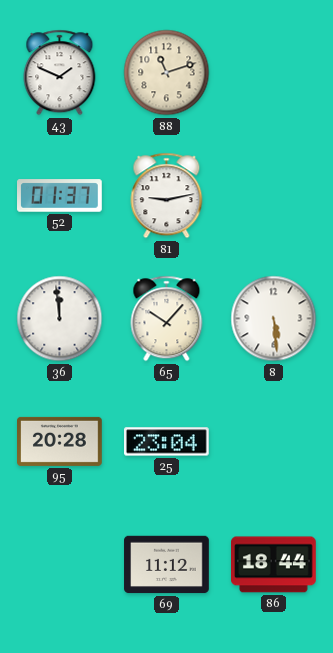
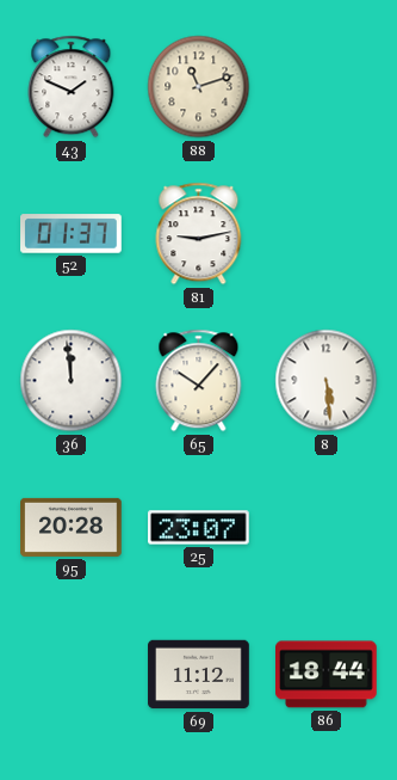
25: 23:04 -> 23:07
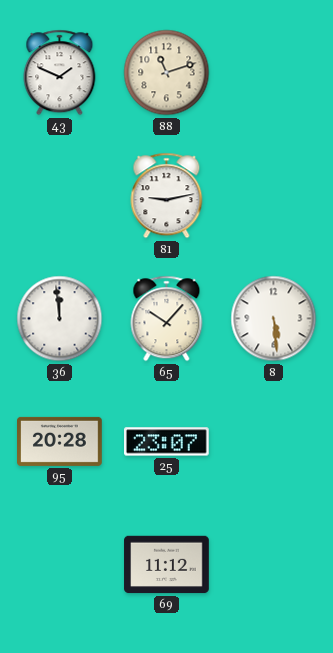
52: 01:37 -> none
86: 18:44 -> none
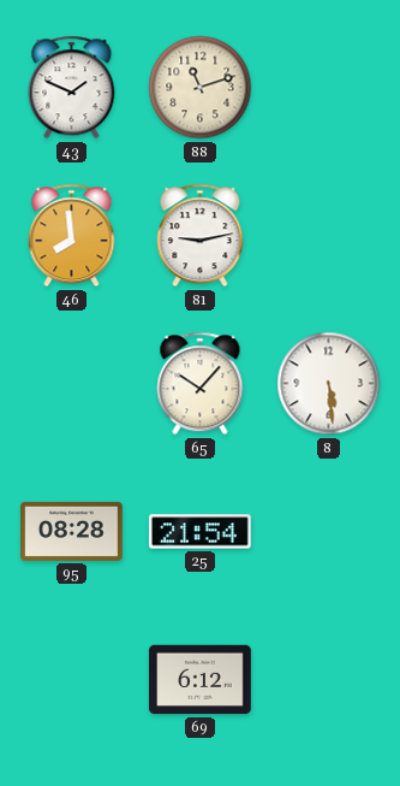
46: none -> 7:59
36: 11:59 -> none
95: 20:28 -> 08:28
25: 23:07 -> 21:54
69: 11:12 -> 6:12
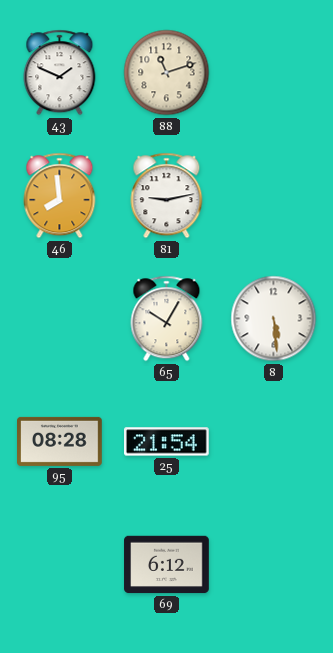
65: 10:07 -> 10:05
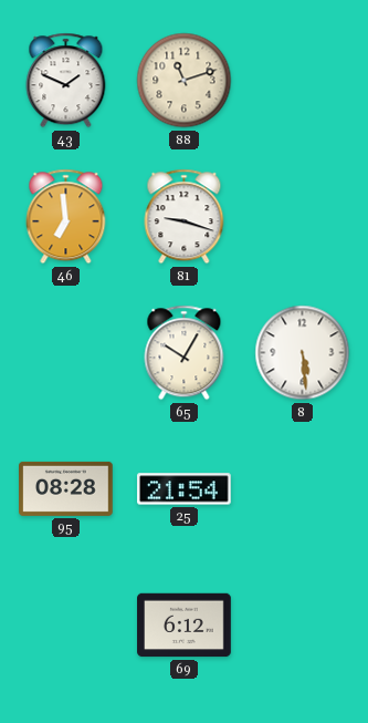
46: 7:59 -> 6:59
81: 9:13 -> 9:18
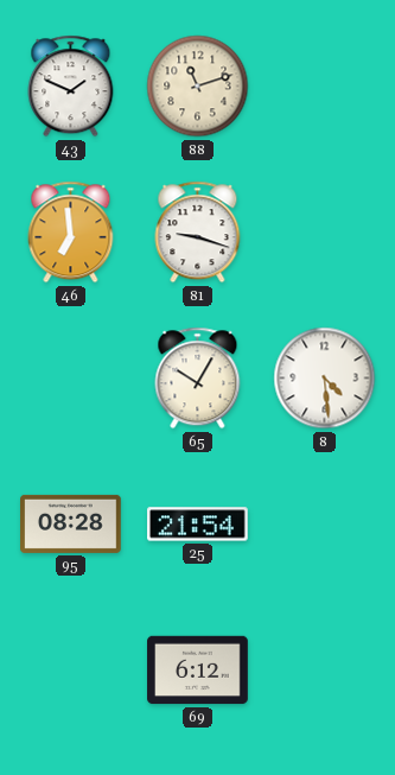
8: 5:29 -> 4:29
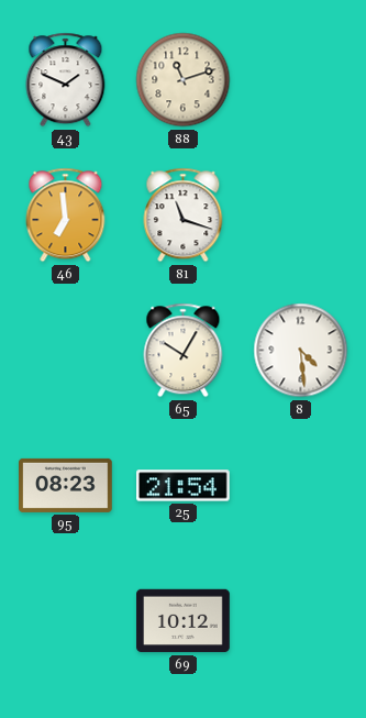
81: 9:18 -> 11:18
95: 08:28 -> 08:23
69: 6:12 -> 10:12
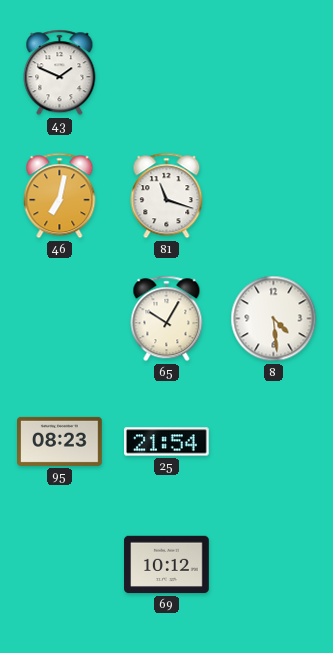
88: 11:12 -> none
46: 6:59 -> 7:02
